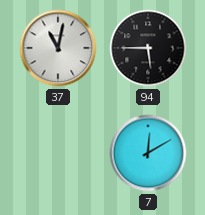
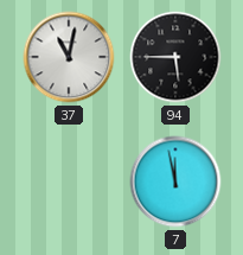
7: 12:10 -> 11:58
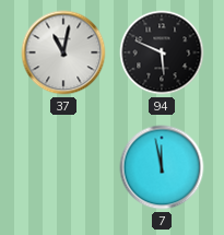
94: 5:45 -> 5:49
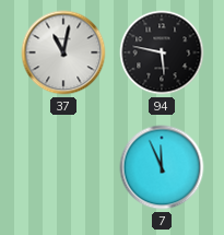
94: 5:49 -> 5:47
7: 11:58 -> 11:56
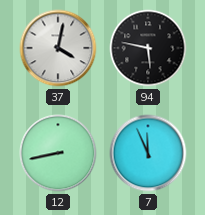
37: 11:02 -> 4:02
12: none -> 8:43
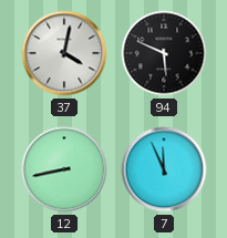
94: 5:47 -> 5:49
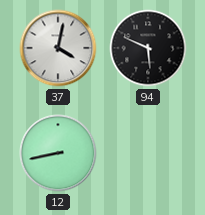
7: 11:56 -> none
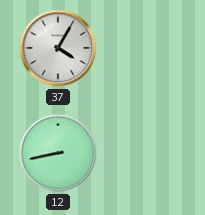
37: 4:02 -> 4:05
94: 5:49 -> none
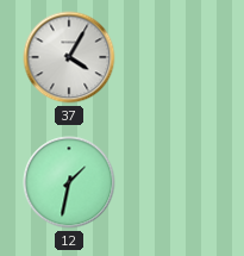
12: 8:43 -> 1:32
